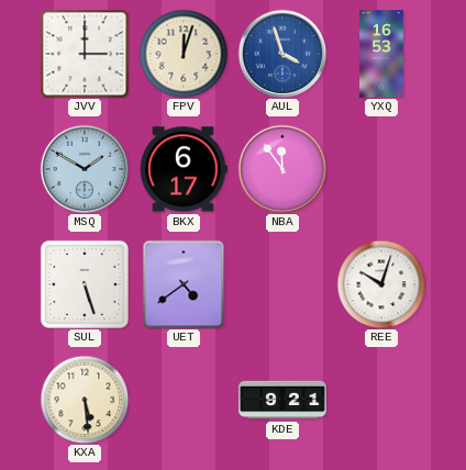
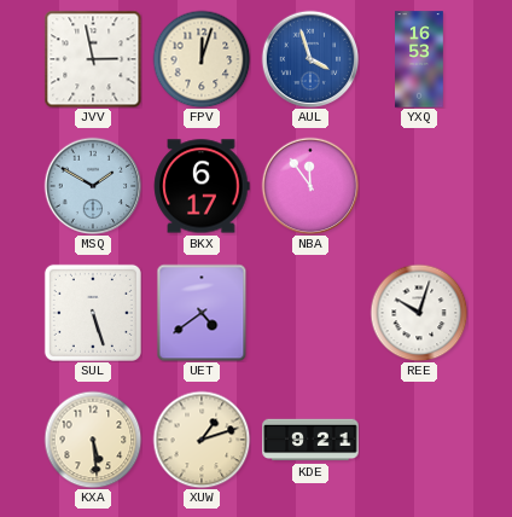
JVV: 3:00 -> 2:58
XUW: none -> 1:12
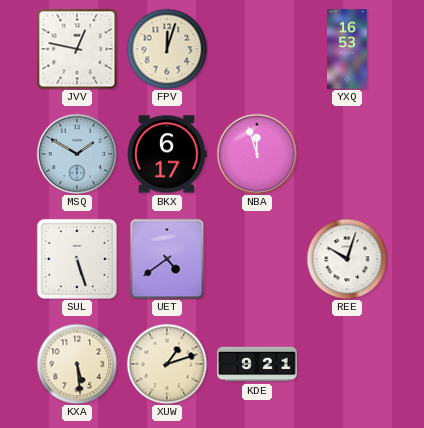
JVV: 2:58 -> 12:47
AUL: 3:57 -> none
NBA: 11:54 -> 11:57
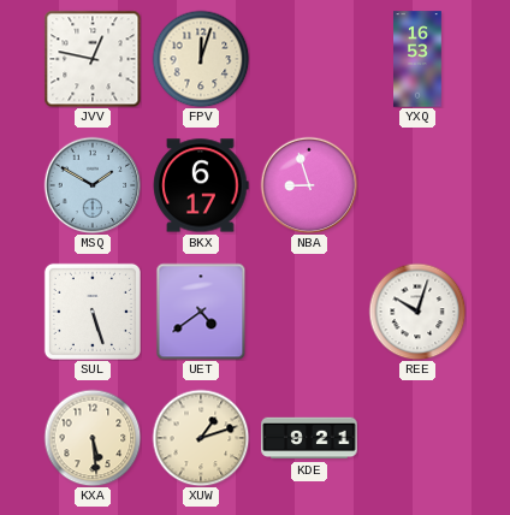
NBA: 11:57 -> 8:57
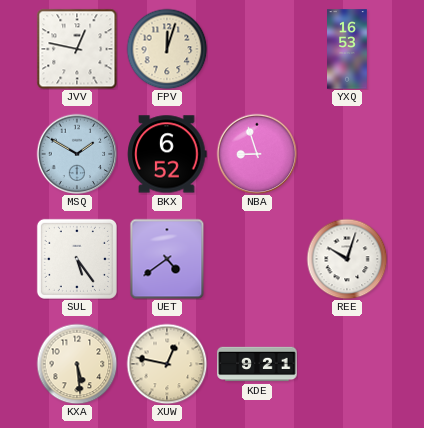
BKX: 6:17 -> 6:52
SUL: 5:27 -> 5:24
XUW: 1:12 -> 12:47
